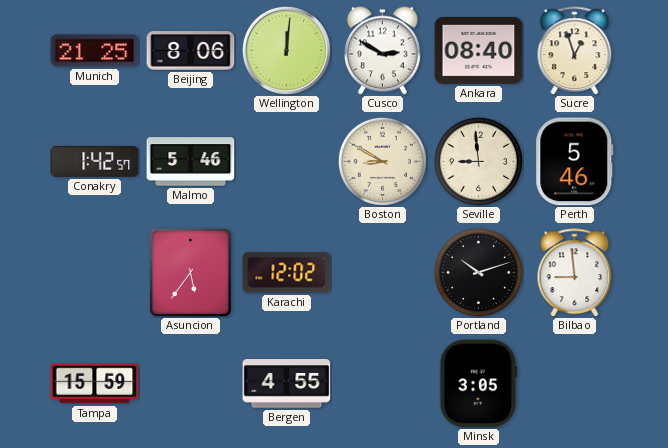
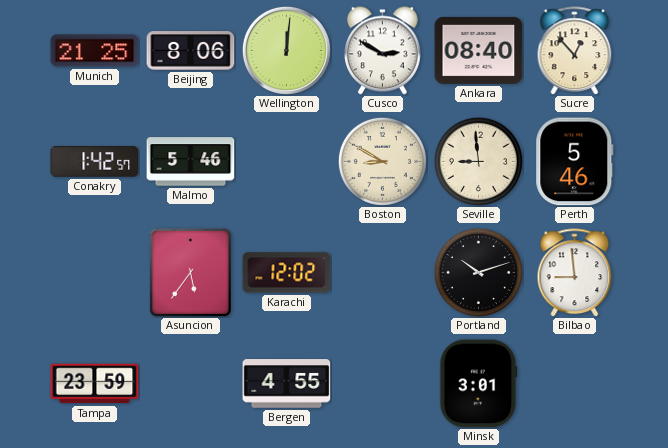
Sucre: 12:57 -> 12:53
Tampa: 15:59 -> 23:59
Minsk: 3:05 -> 3:01
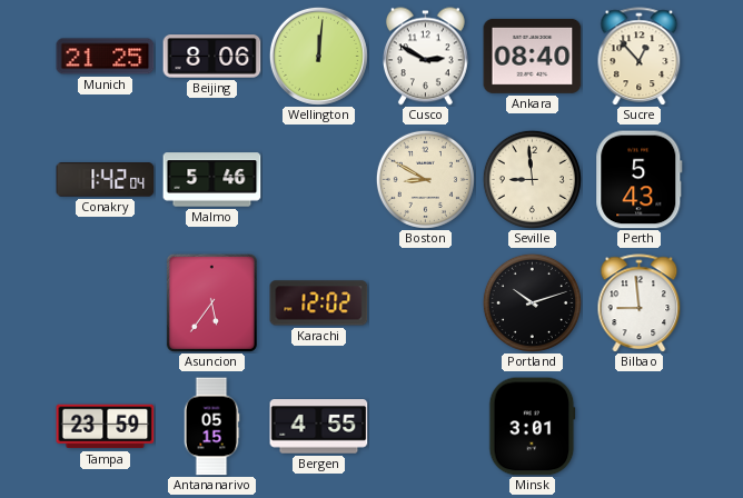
Conakry: 1:42:57 -> 1:42:04
Perth: 5:46 -> 5:43
Antananarivo: none -> 05:15
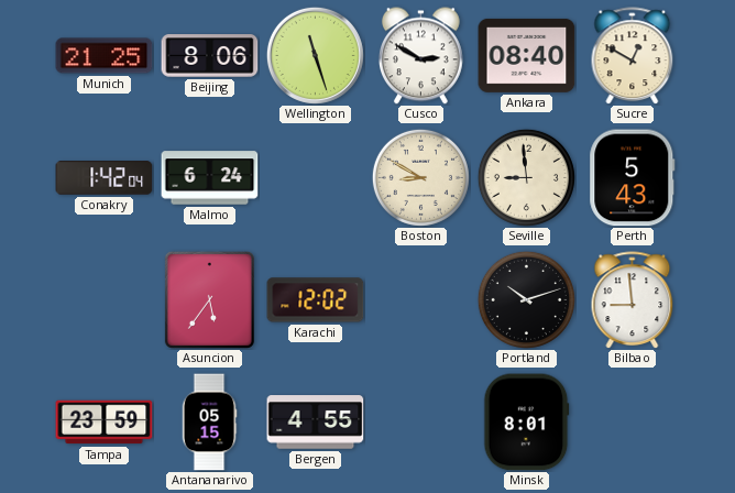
Wellington: 12:01 -> 11:27
Sucre: 12:53 -> 12:50
Malmo: 5:46 -> 6:24
Minsk: 3:01 -> 8:01
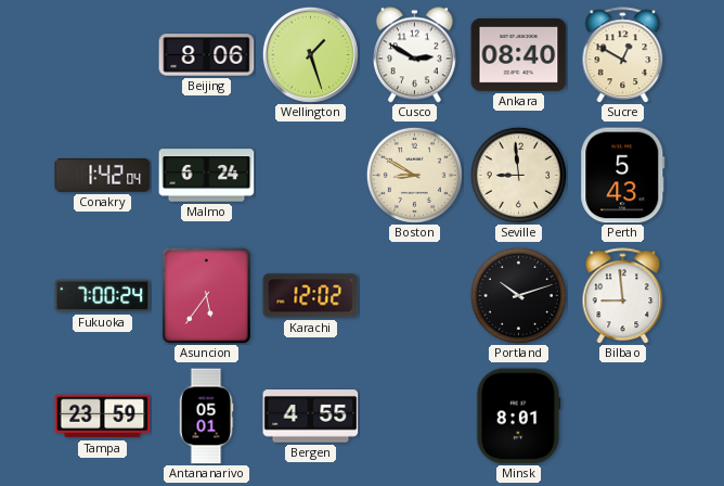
Munich: 21:25 -> none
Wellington: 11:27 -> 1:27
Fukuoka: none -> 7:00
Antananarivo: 05:15 -> 05:01
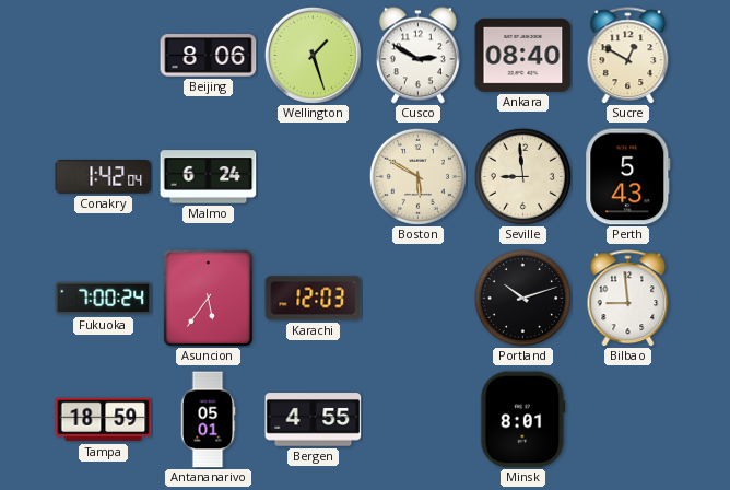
Boston: 8:50 -> 5:50
Karachi: 12:02 -> 12:03
Tampa: 23:59 -> 18:59
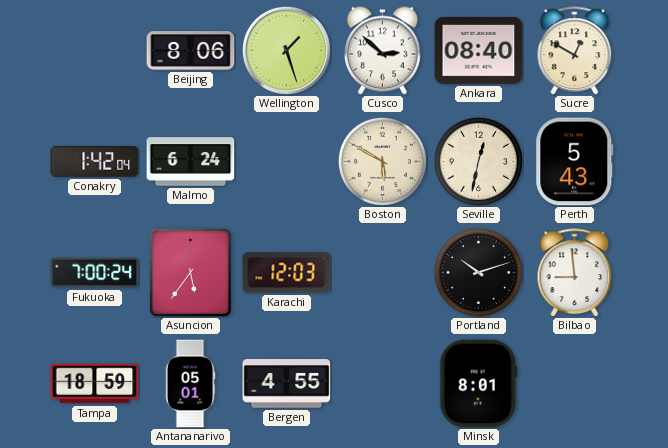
Cusco: 2:50 -> 2:52
Seville: 8:59 -> 12:32
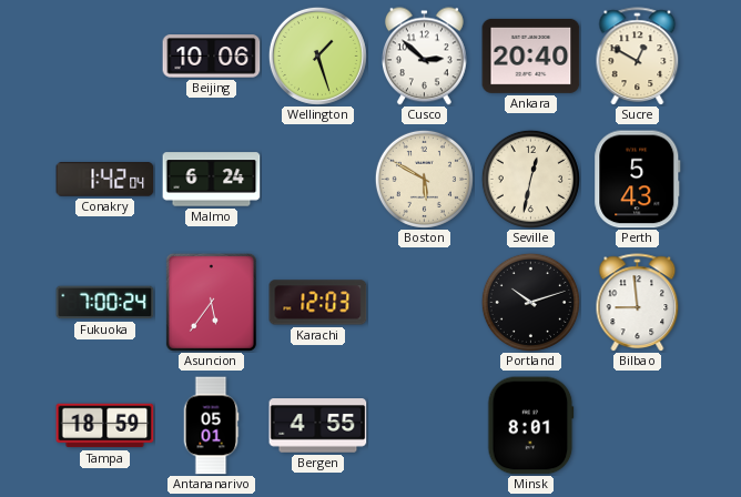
Beijing: 8:06 -> 10:06
Ankara: 08:40 -> 20:40
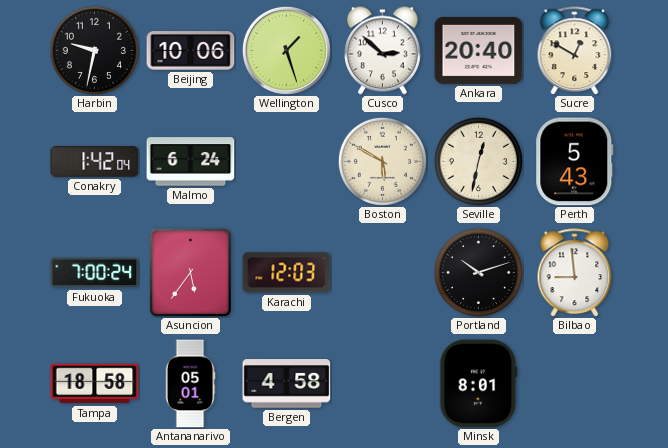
Harbin: none -> 9:32
Tampa: 18:59 -> 18:58
Bergen: 4:55 -> 4:58
